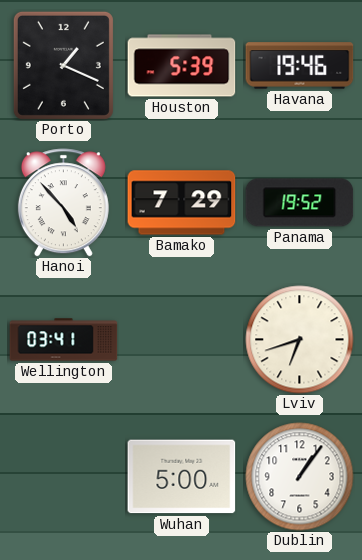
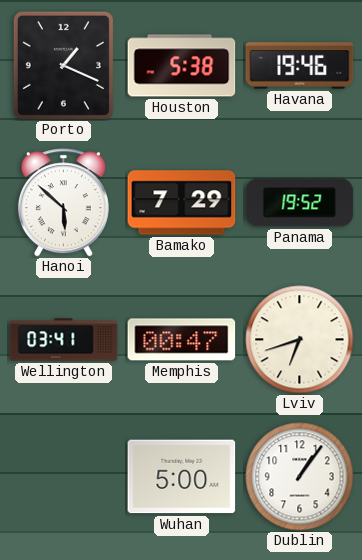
Houston: 5:39 -> 5:38
Hanoi: 4:53 -> 5:52
Memphis: none -> 00:47
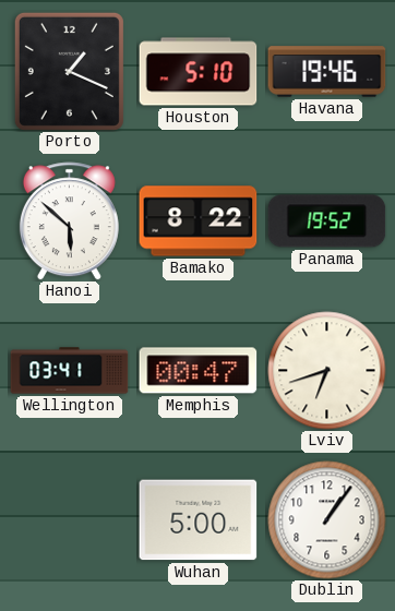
Houston: 5:38 -> 5:10
Bamako: 7:29 -> 8:22
